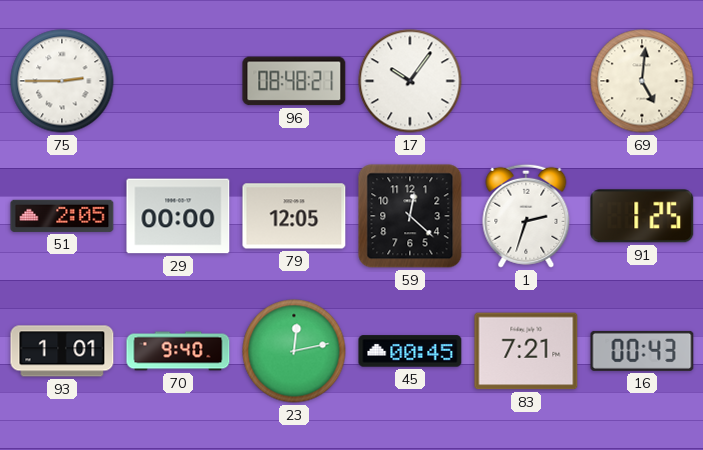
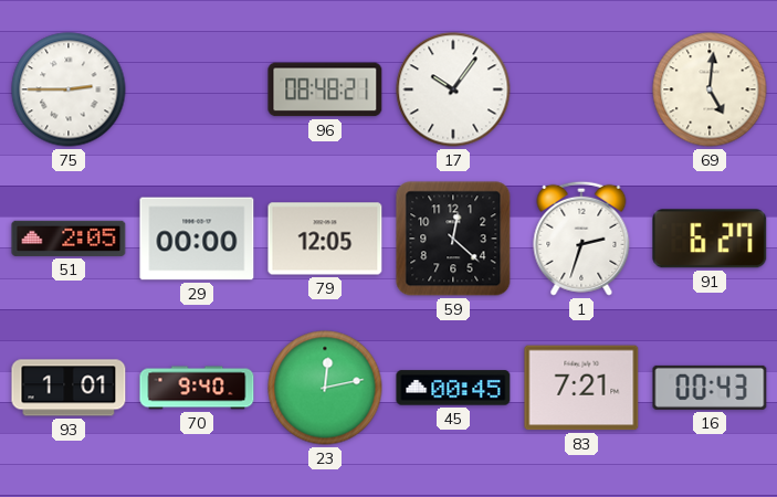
91: 1:25 -> 6:27
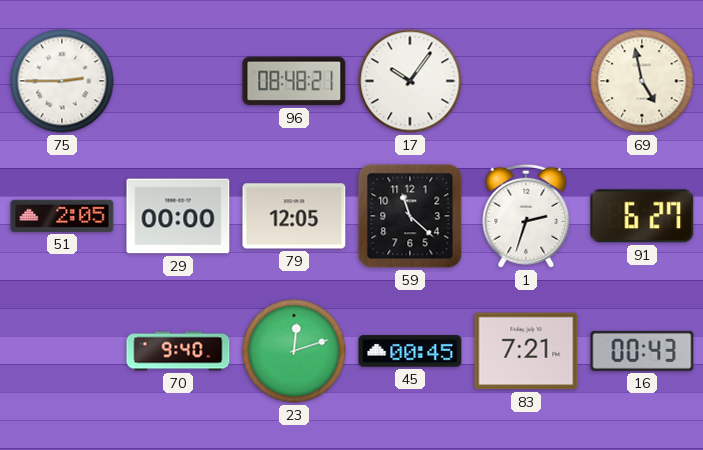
69: 5:01 -> 4:58
59: 12:22 -> 11:22
93: 1:01 -> none
23: 12:13 -> 12:12
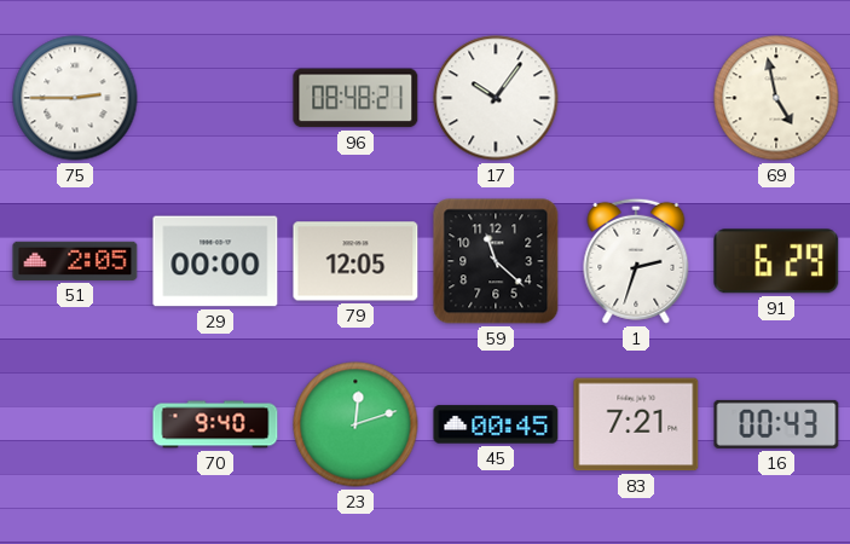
91: 6:27 -> 6:29
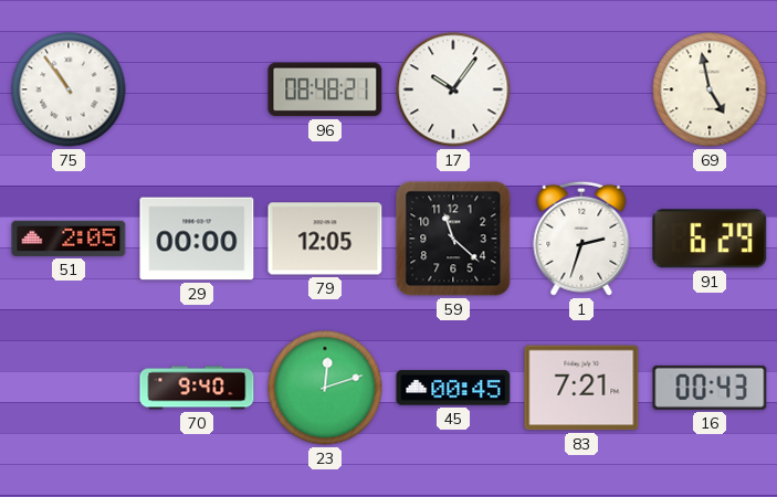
75: 2:45 -> 10:54
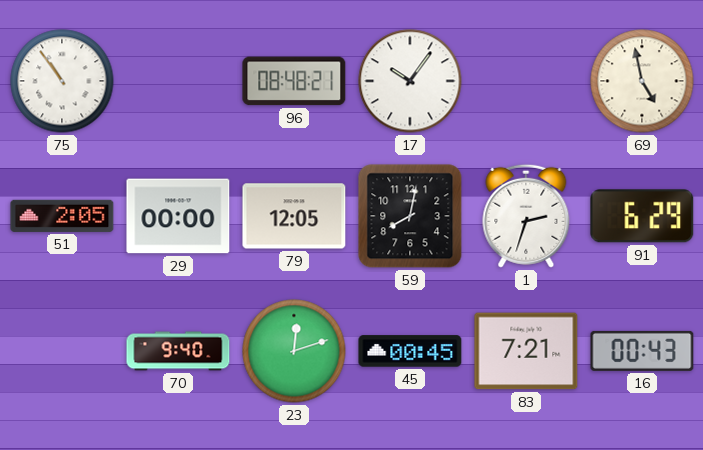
59: 11:22 -> 8:02
